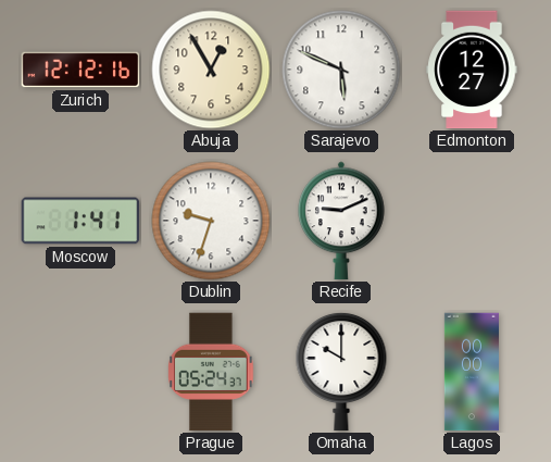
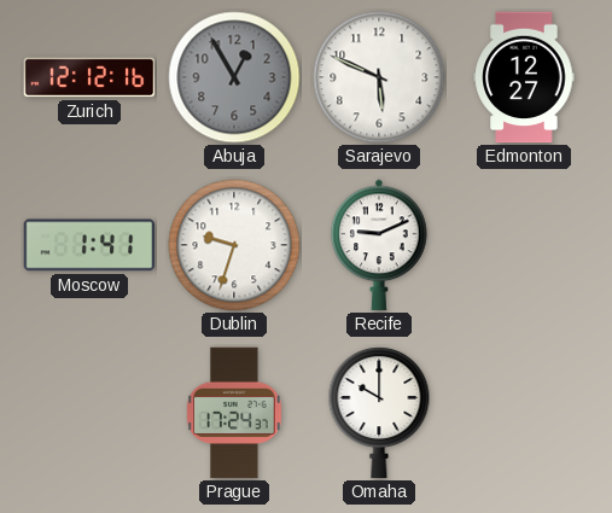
Abuja dial: cream -> grey
Prague: 05:24 -> 17:24
Lagos: 00:00 -> none
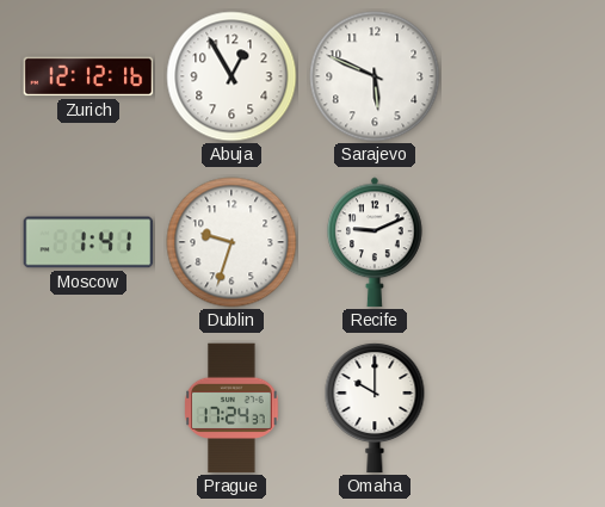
Abuja dial: grey -> white
Edmonton: 12:27 -> none
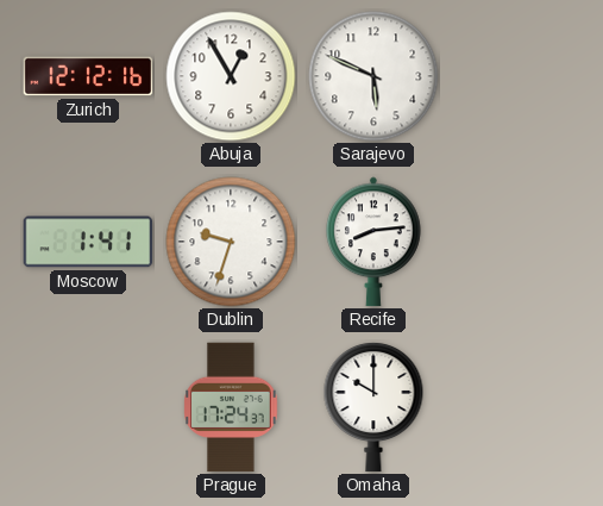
Recife: 9:11 -> 8:14
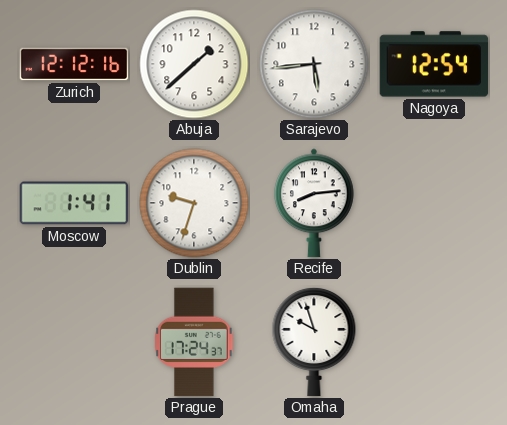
Abuja: 12:55 -> 1:38
Sarajevo: 5:49 -> 5:44
Nagoya: none -> 12:54
Omaha: 10:00 -> 9:57
